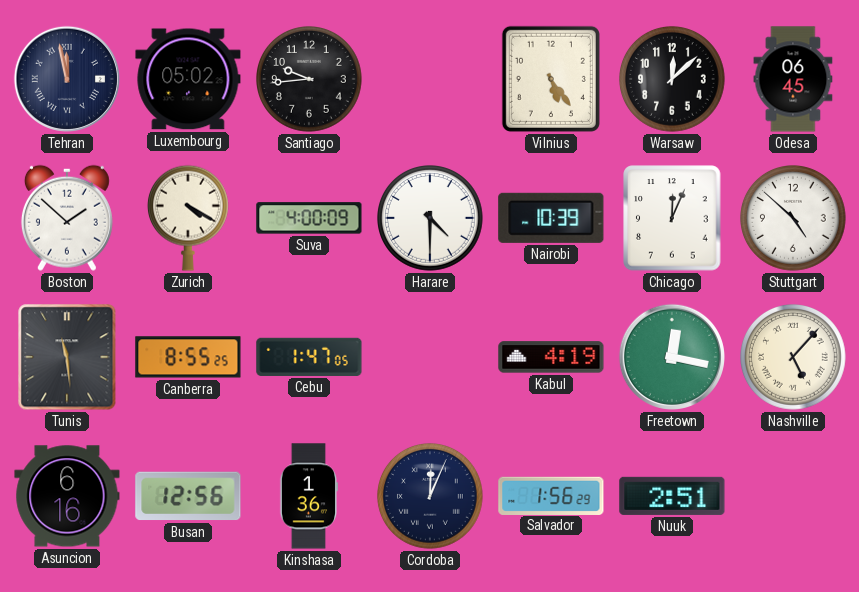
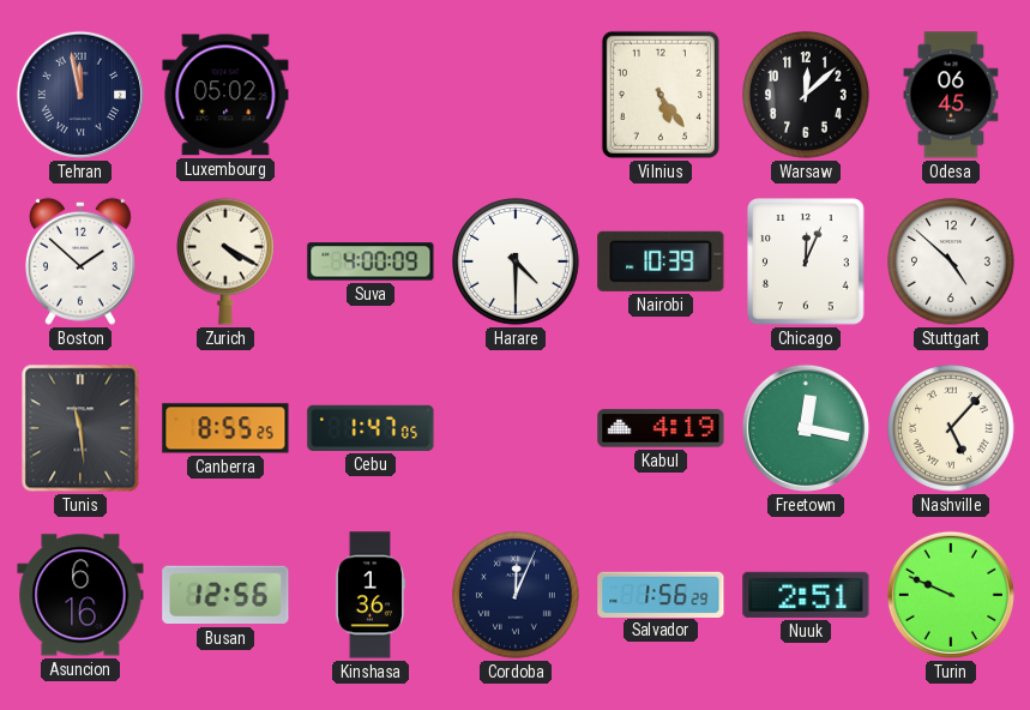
Santiago: 9:44 -> none
Turin: none -> 9:49
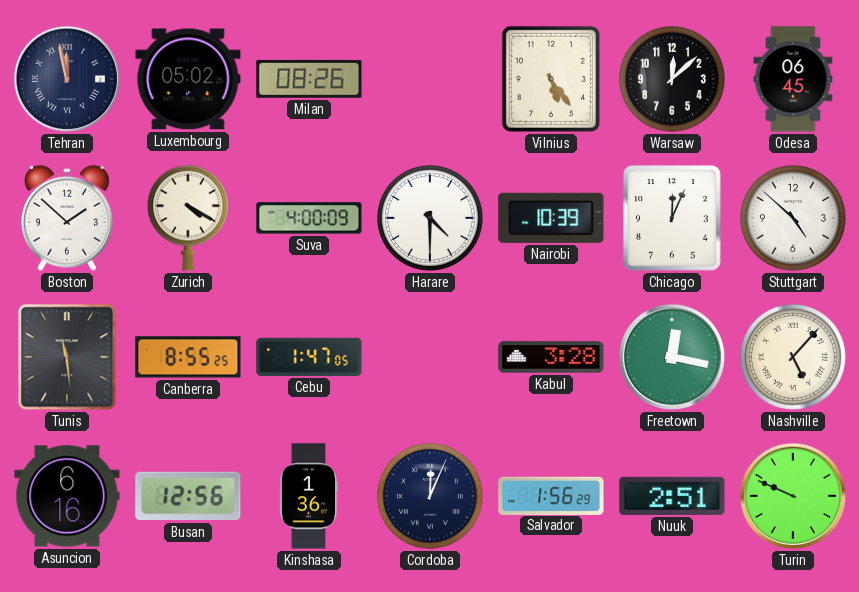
Milan: none -> 08:26
Kabul: 4:19 -> 3:28
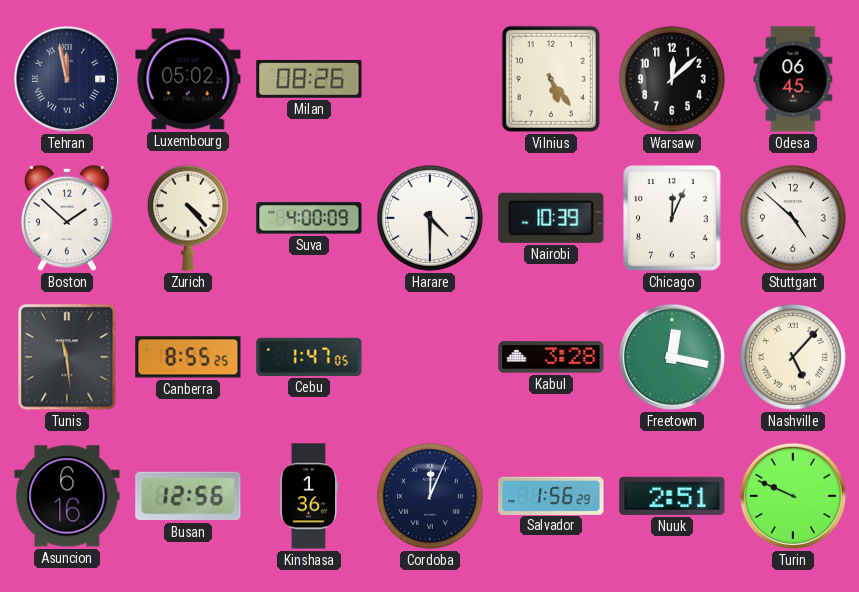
Zurich: 4:20 -> 4:23
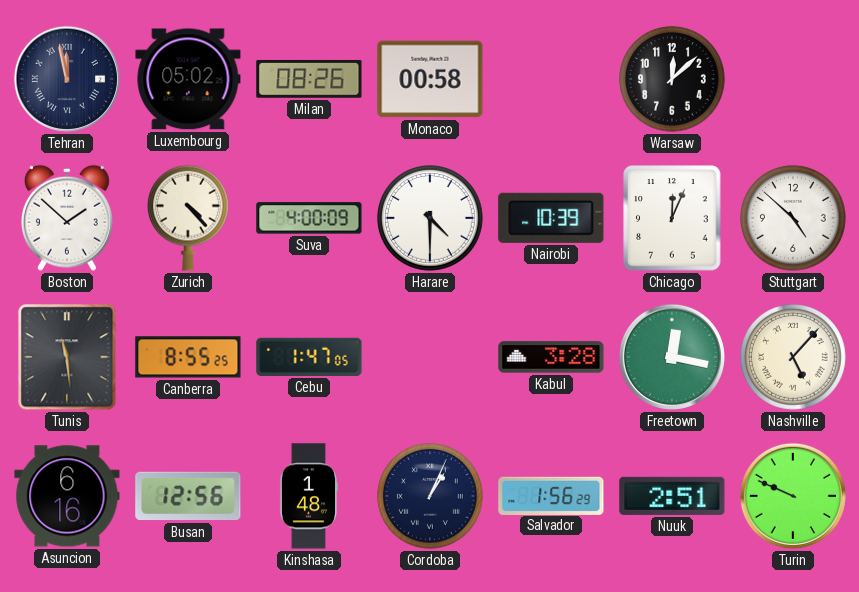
Monaco: none -> 00:58
Vilnius: 5:24 -> none
Odesa: 06:45 -> none
Kinshasa: 1:36 -> 1:48
Cordoba: 12:04 -> 1:04
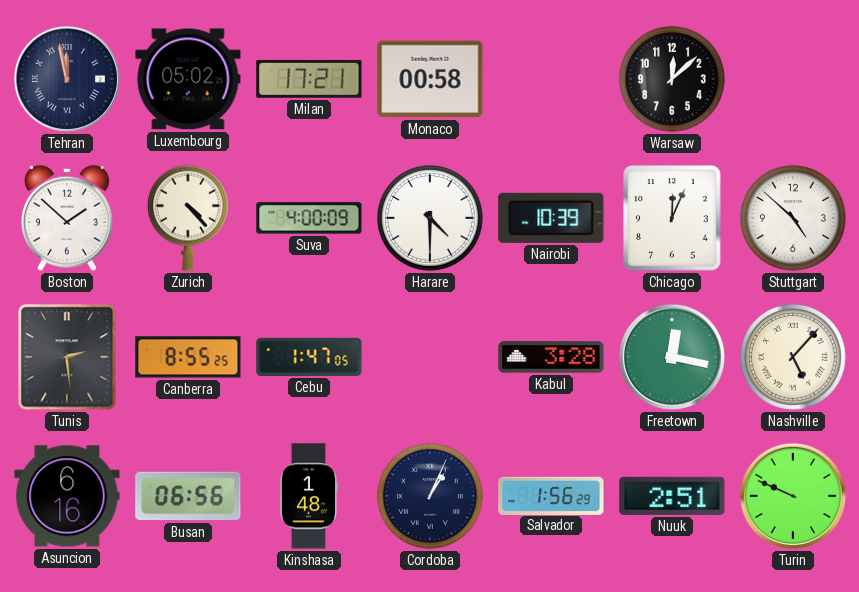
Milan: 08:26 -> 17:21
Tunis: 11:29 -> 2:29
Busan: 12:56 -> 06:56
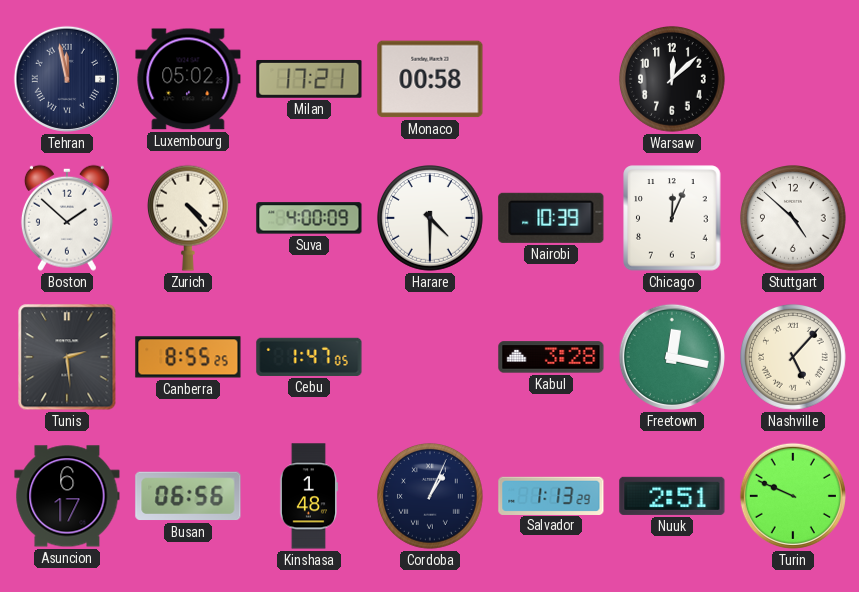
Asuncion: 6:16 -> 6:17
Salvador: 1:56 -> 1:13
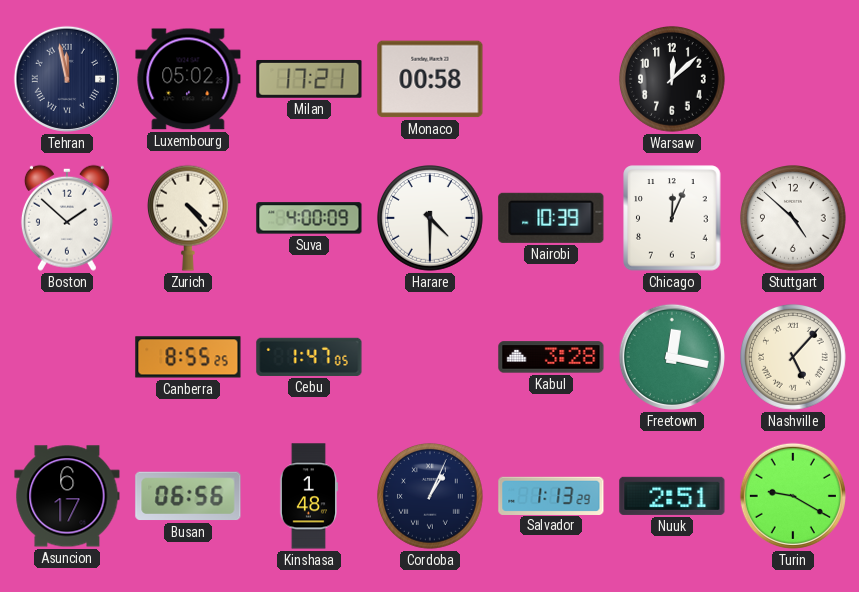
Tunis: 2:29 -> none
Turin: 9:49 -> 9:20
